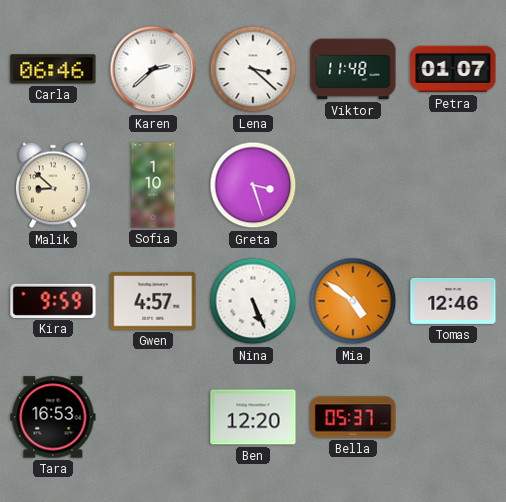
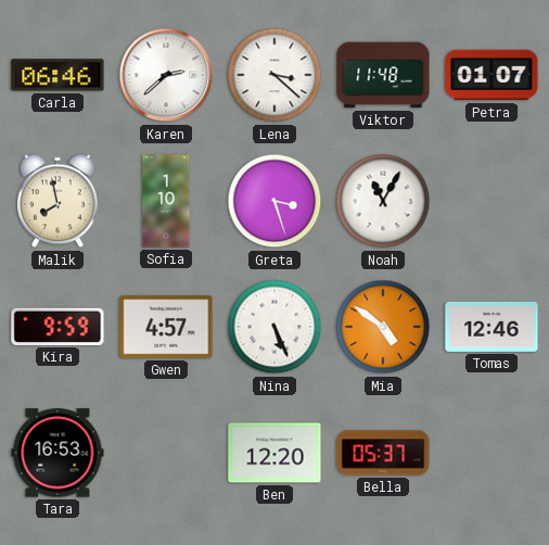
Malik: 8:52 -> 7:58
Noah: none -> 11:05
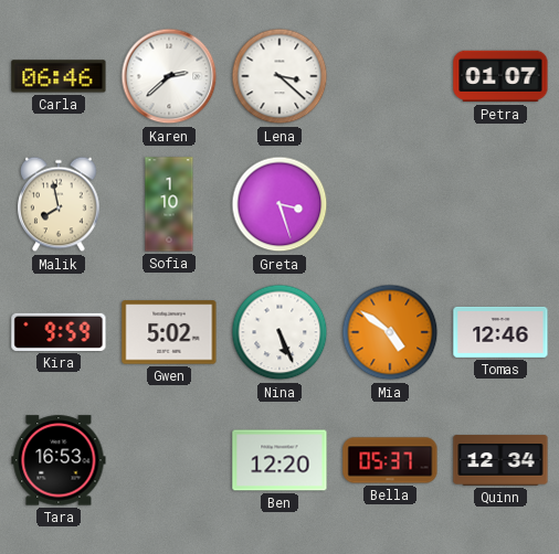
Viktor: 11:48 -> none
Noah: 11:05 -> none
Gwen: 4:57 -> 5:02
Quinn: none -> 12:34
